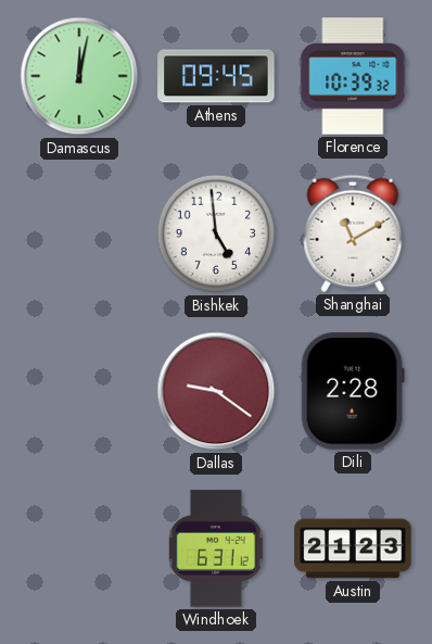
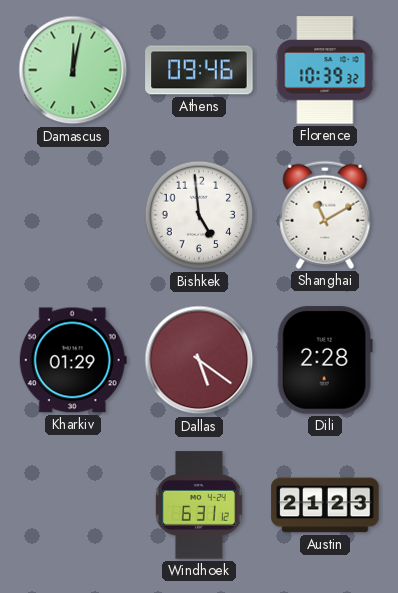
Athens: 09:45 -> 09:46
Kharkiv: none -> 01:29
Dallas: 9:21 -> 5:21
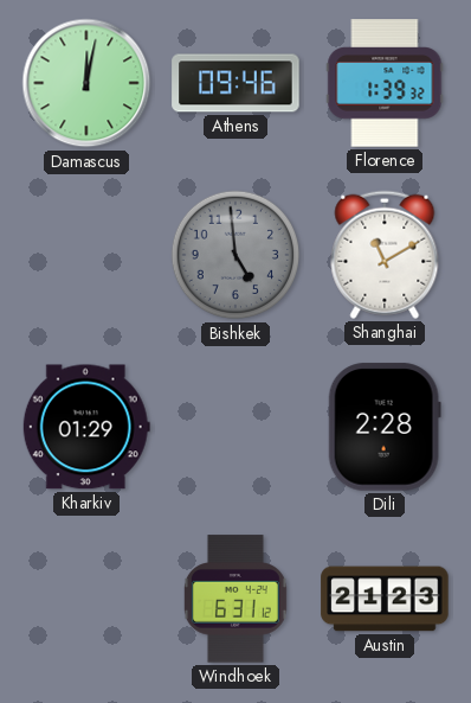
Florence: 10:39 -> 1:39
Bishkek dial: white -> grey
Dallas: 5:21 -> none
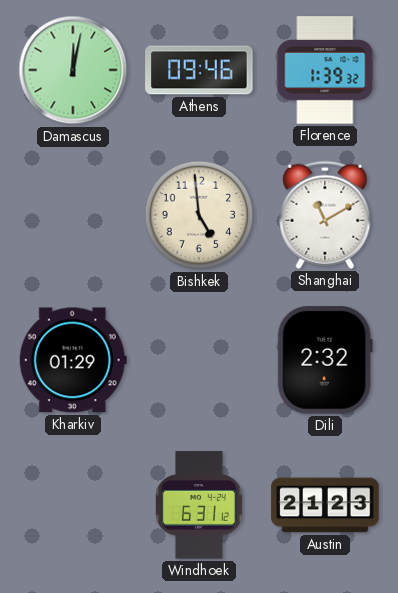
Bishkek dial: grey -> cream
Dili: 2:28 -> 2:32
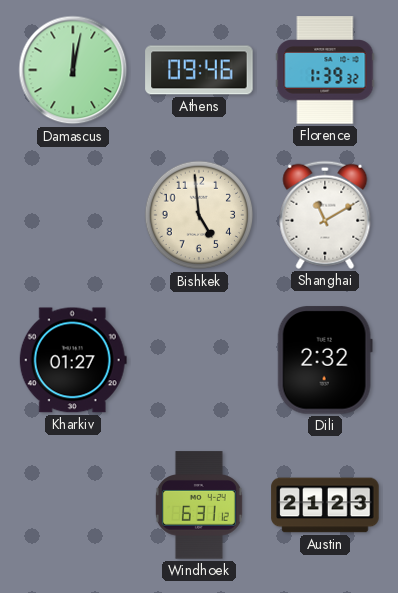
Kharkiv: 01:29 -> 01:27
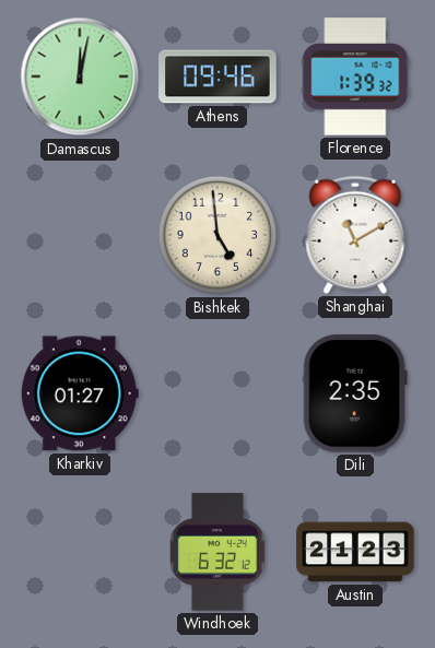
Dili: 2:32 -> 2:35
Windhoek: 6:31 -> 6:32
